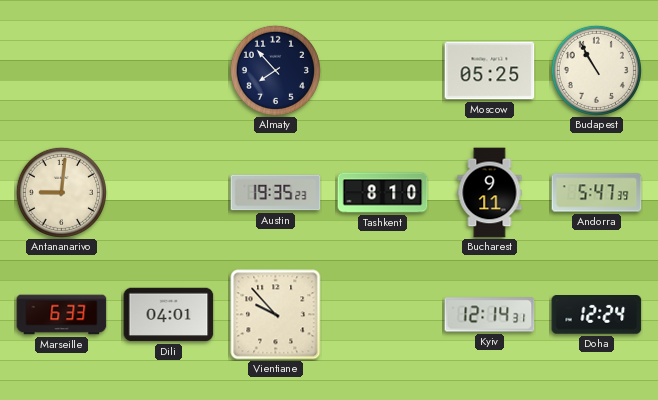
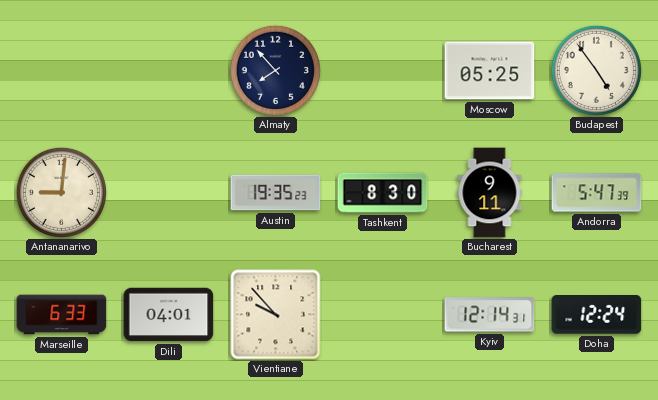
Budapest: 10:55 -> 4:54
Tashkent: 8:10 -> 8:30
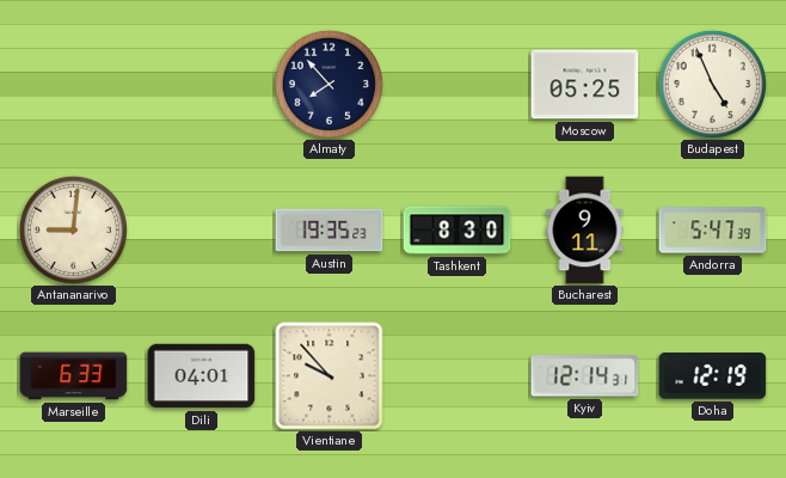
Budapest: 4:54 -> 4:56
Doha: 12:24 -> 12:19
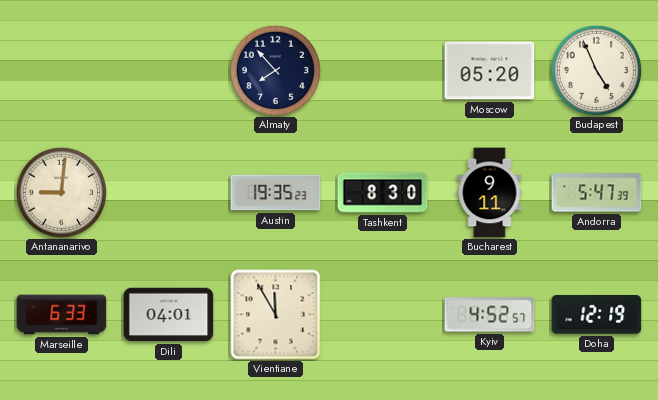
Moscow: 05:25 -> 05:20
Vientiane: 9:53 -> 11:55
Kyiv: 12:14 -> 4:52
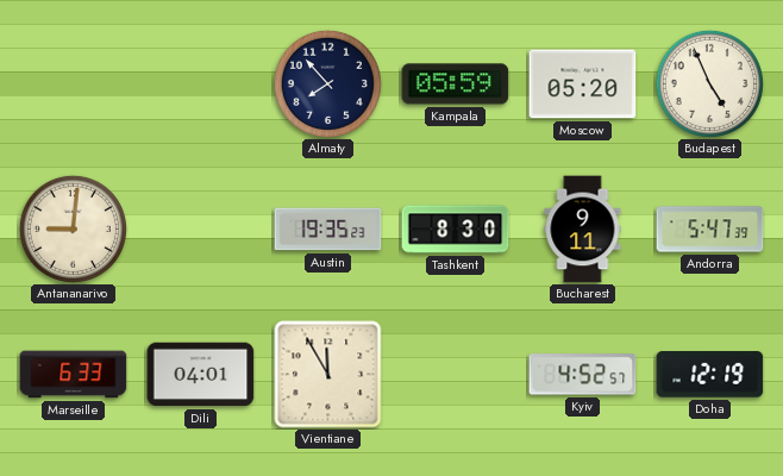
Kampala: none -> 05:59
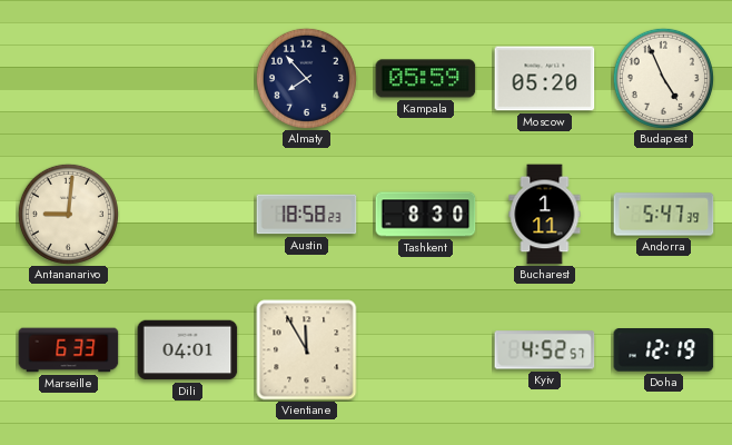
Austin: 19:35 -> 18:58
Bucharest: 9:11 -> 1:11
